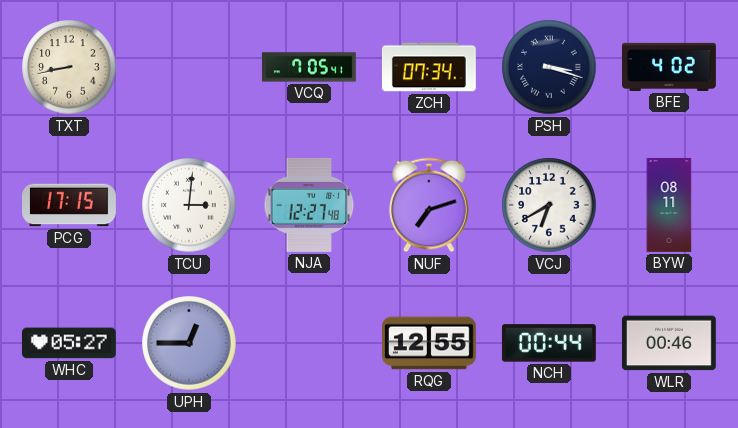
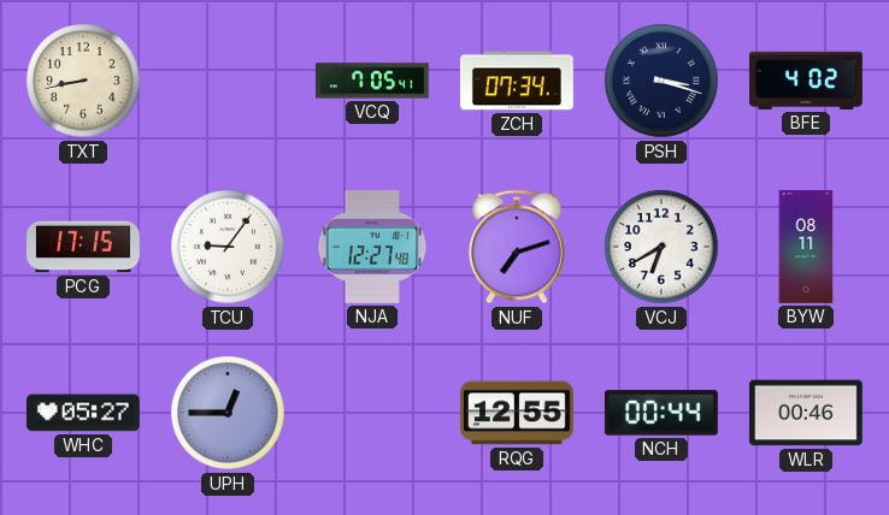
TCU: 3:01 -> 9:06
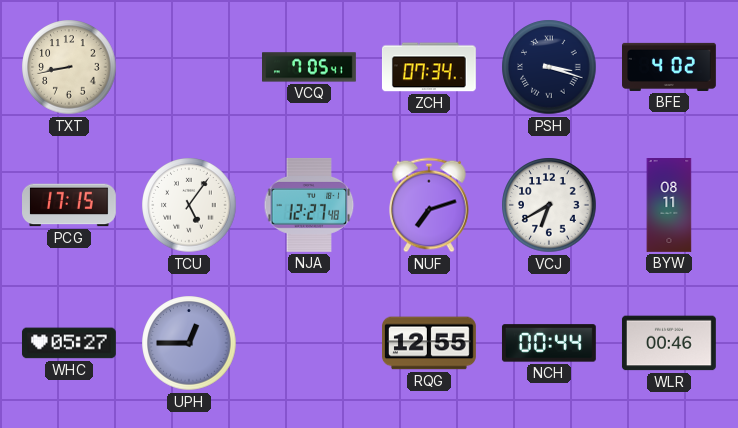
TCU: 9:06 -> 5:06
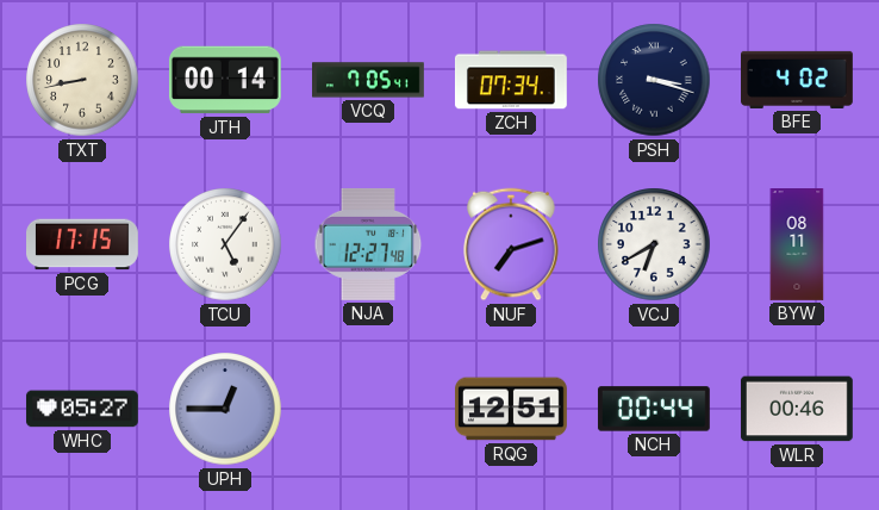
JTH: none -> 00:14
RQG: 12:55 -> 12:51
